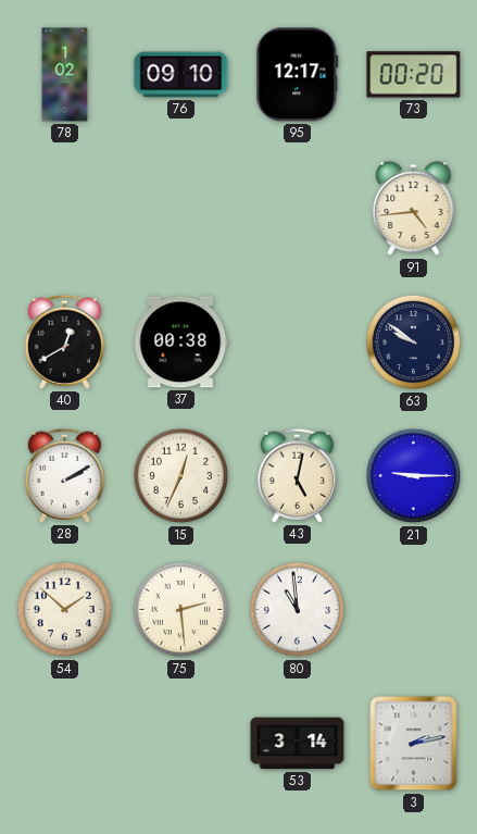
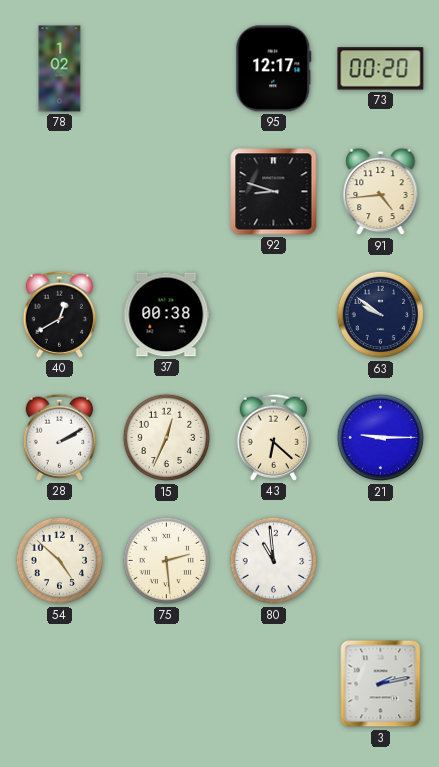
76: 09:10 -> none
92: none -> 8:48
43: 5:02 -> 6:22
54: 1:52 -> 4:52
53: 3:14 -> none
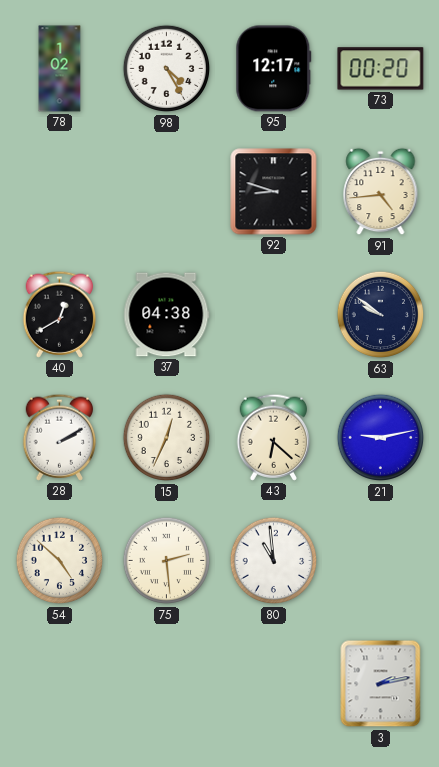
98: none -> 4:25
37: 00:38 -> 04:38
21: 9:15 -> 9:13
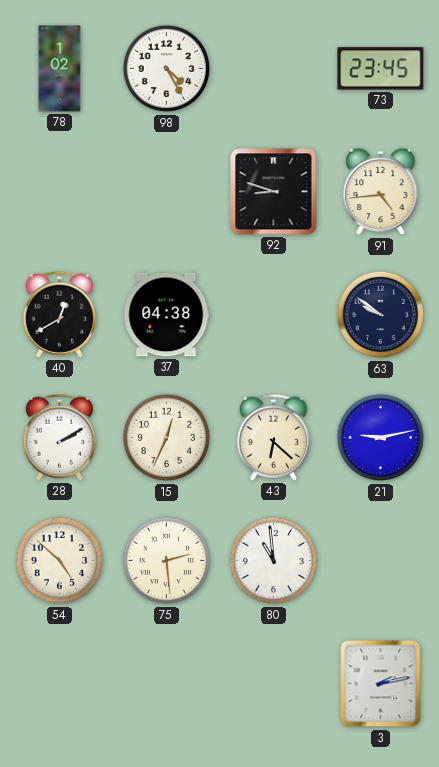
95: 12:17 -> none
73: 00:20 -> 23:45
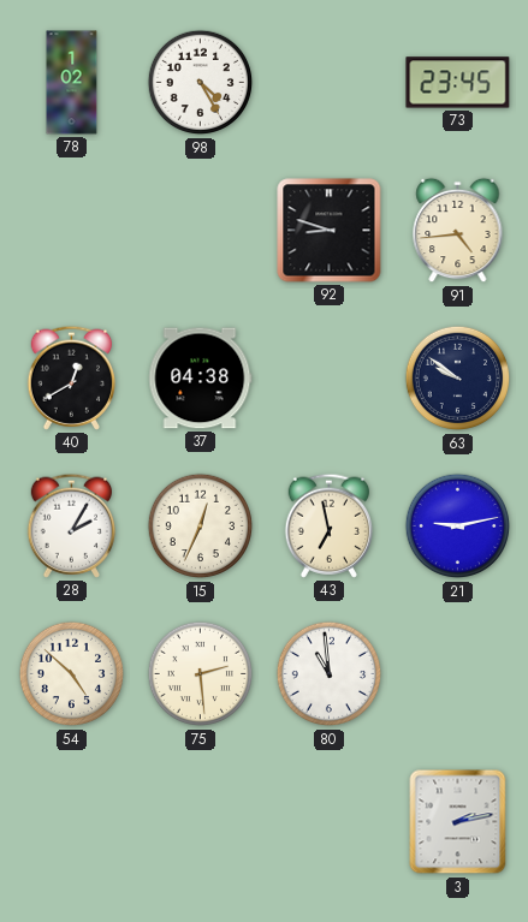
28: 2:10 -> 2:05
43: 6:22 -> 6:58
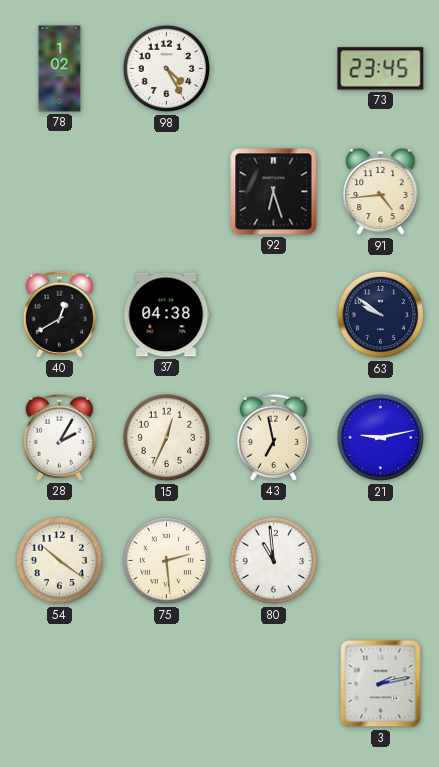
92: 8:48 -> 6:27
54: 4:52 -> 10:21
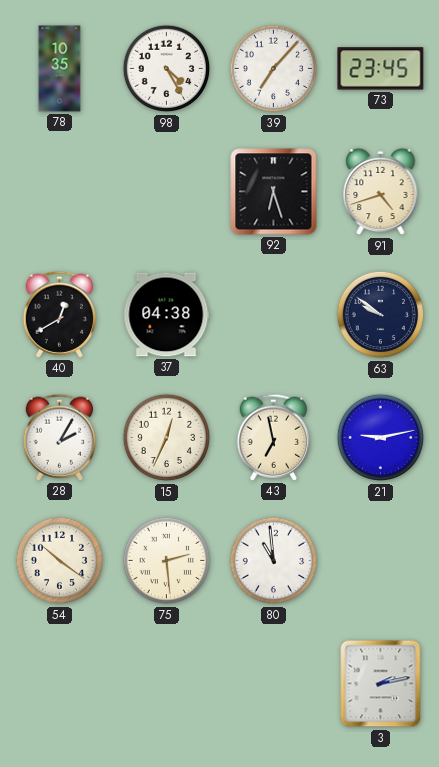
78: 1:02 -> 10:35
39: none -> 7:07
91: 4:44 -> 4:42
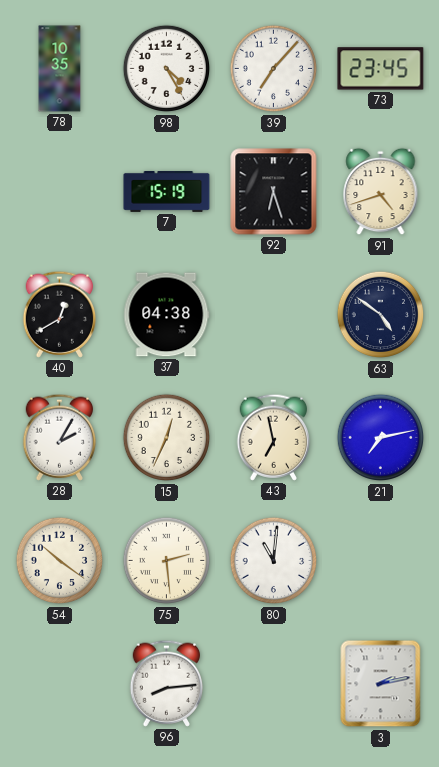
7: none -> 15:19
63: 9:51 -> 4:51
21: 9:13 -> 7:13
80: 10:59 -> 11:01
96: none -> 8:14
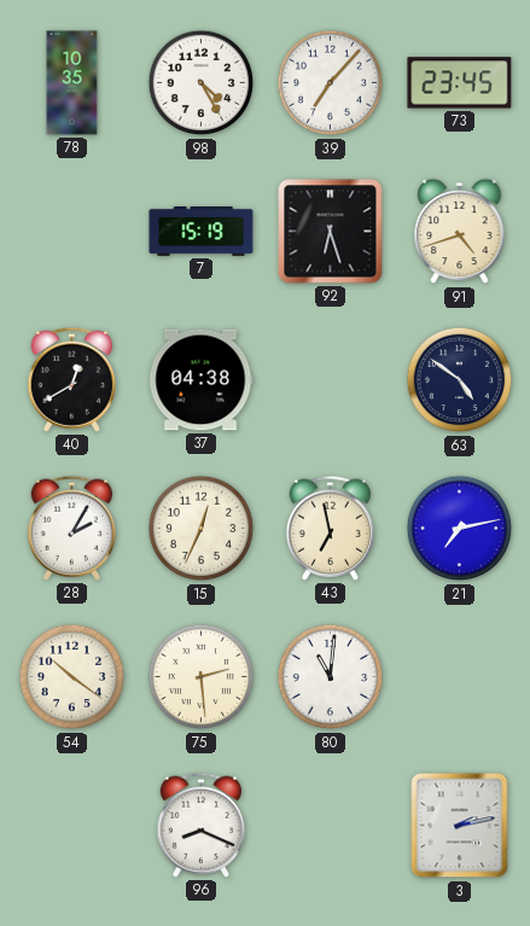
96: 8:14 -> 8:19
